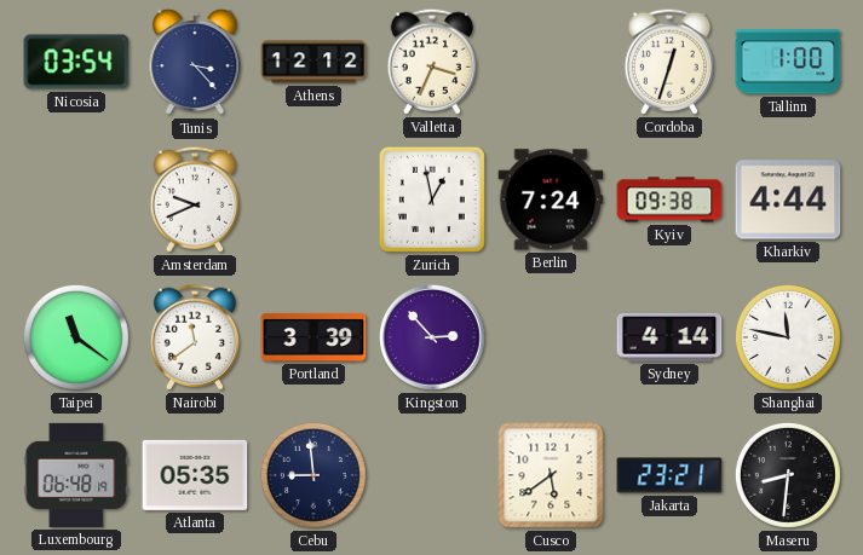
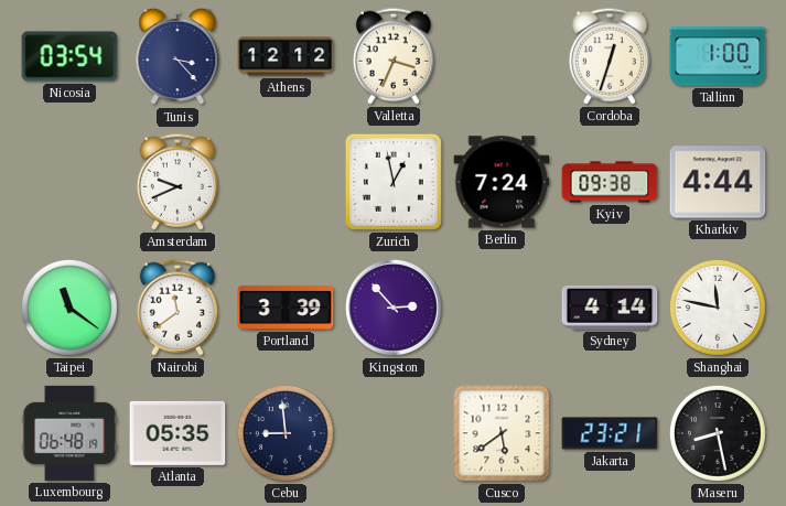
Maseru: 8:31 -> 8:28
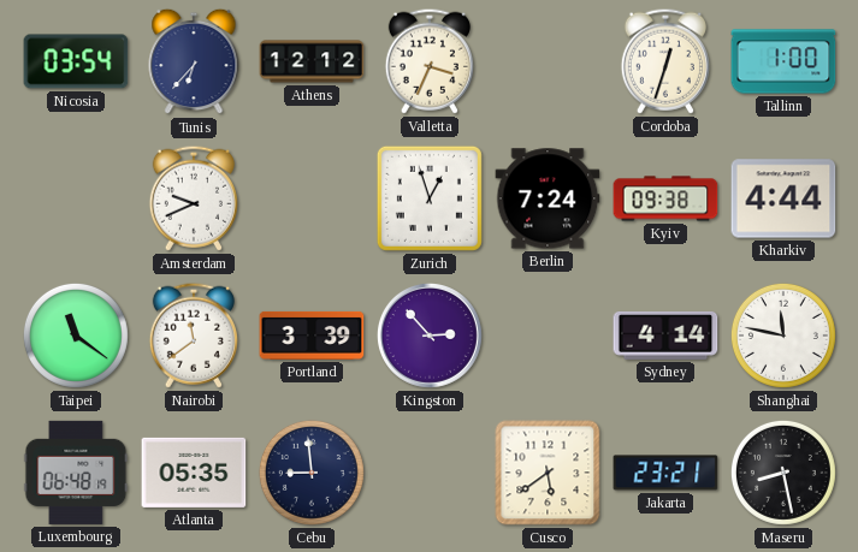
Tunis: 3:23 -> 6:37
Zurich: 12:58 -> 12:57
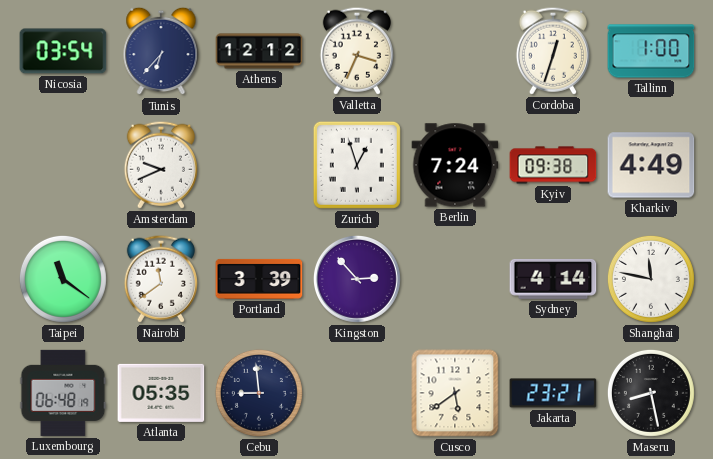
Kharkiv: 4:44 -> 4:49
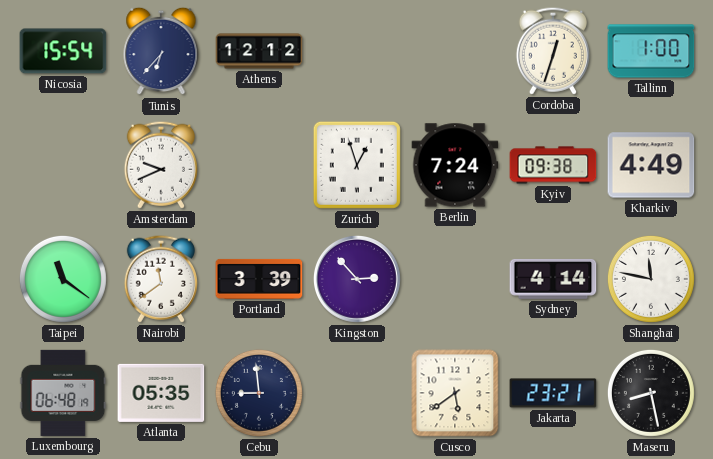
Nicosia: 03:54 -> 15:54
Valletta: 3:34 -> none
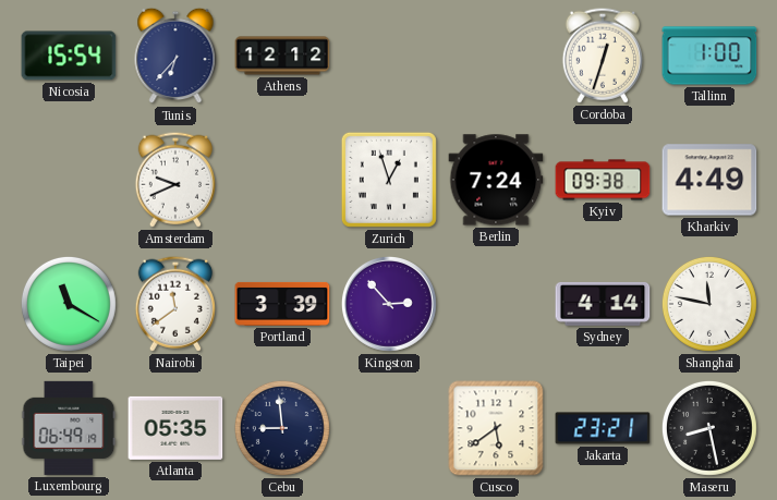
Taipei: 11:21 -> 11:20
Luxembourg: 06:48 -> 06:49
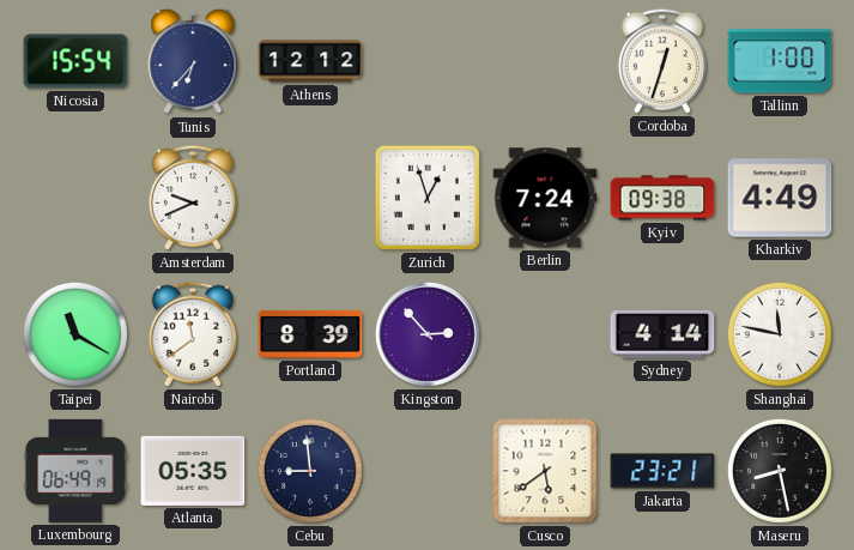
Portland: 3:39 -> 8:39
